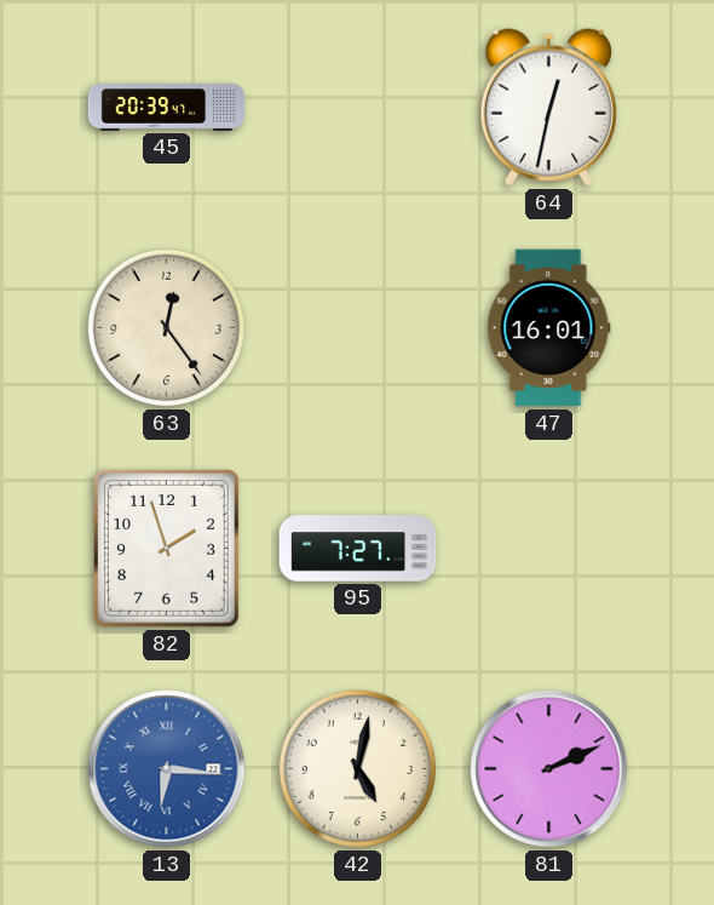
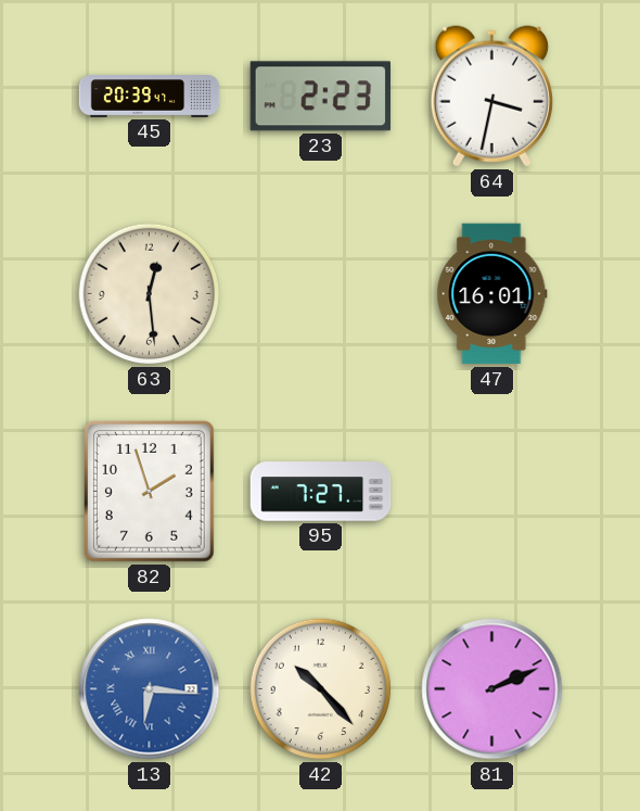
23: none -> 2:23
64: 12:32 -> 3:32
63: 12:24 -> 12:29
42: 5:02 -> 10:23
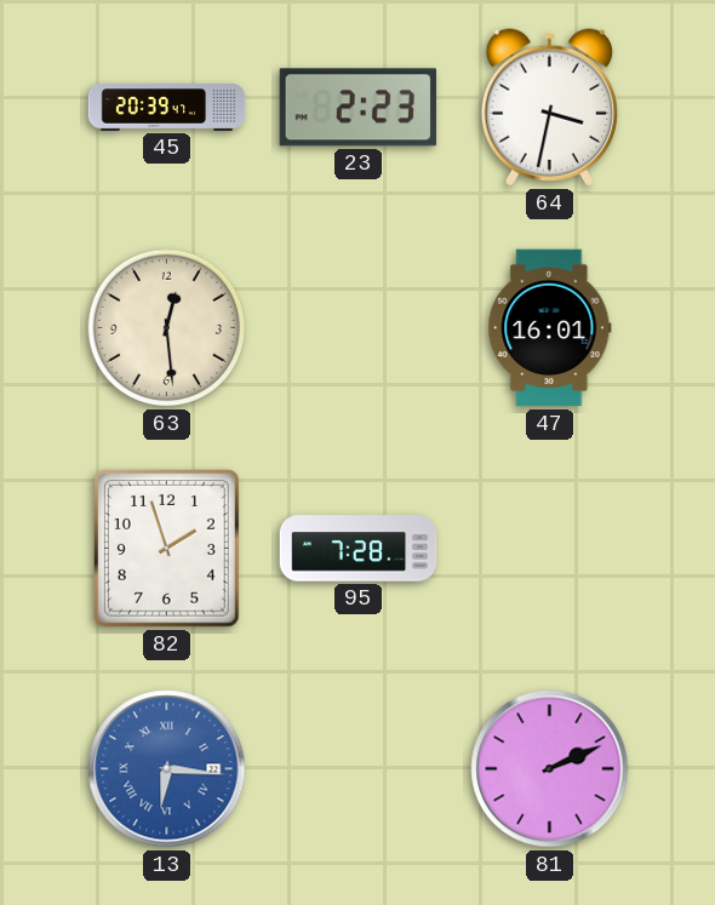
95: 7:27 -> 7:28
42: 10:23 -> none
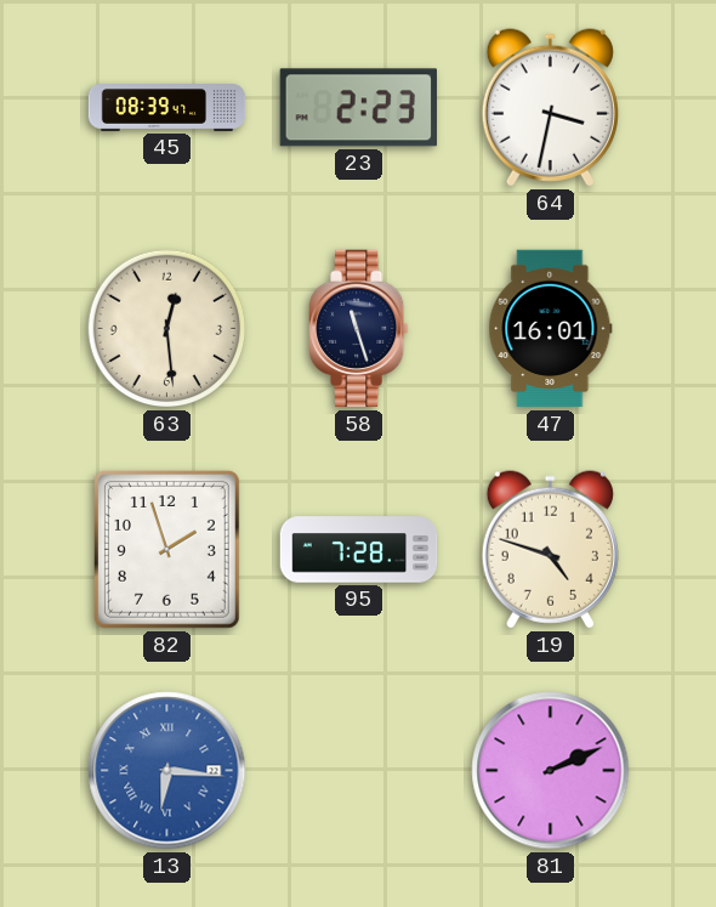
45: 20:39 -> 08:39
58: none -> 11:27
19: none -> 4:48
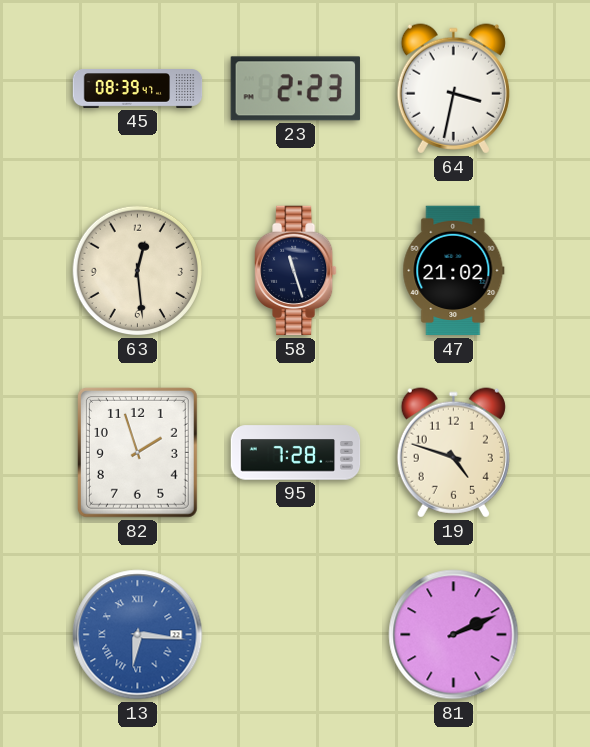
47: 16:01 -> 21:02
